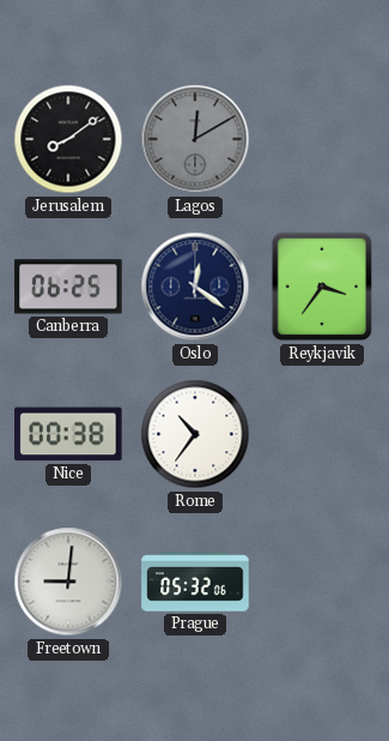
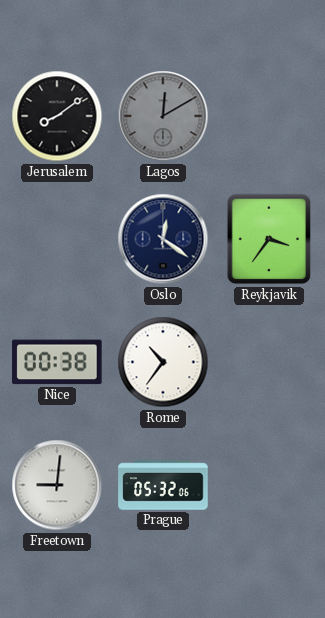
Canberra: 06:25 -> none
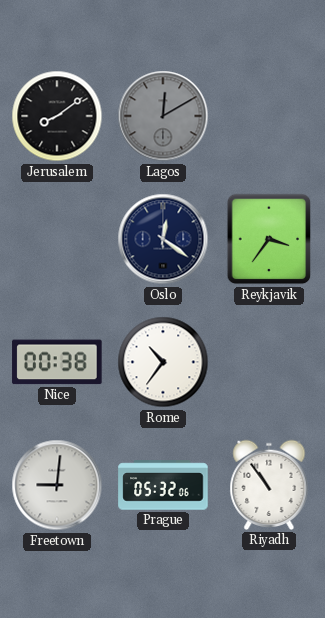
Riyadh: none -> 10:54
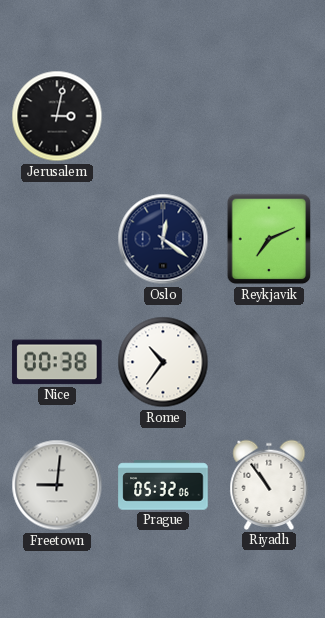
Jerusalem: 8:09 -> 3:02
Lagos: 12:10 -> none
Reykjavik: 3:36 -> 7:11
